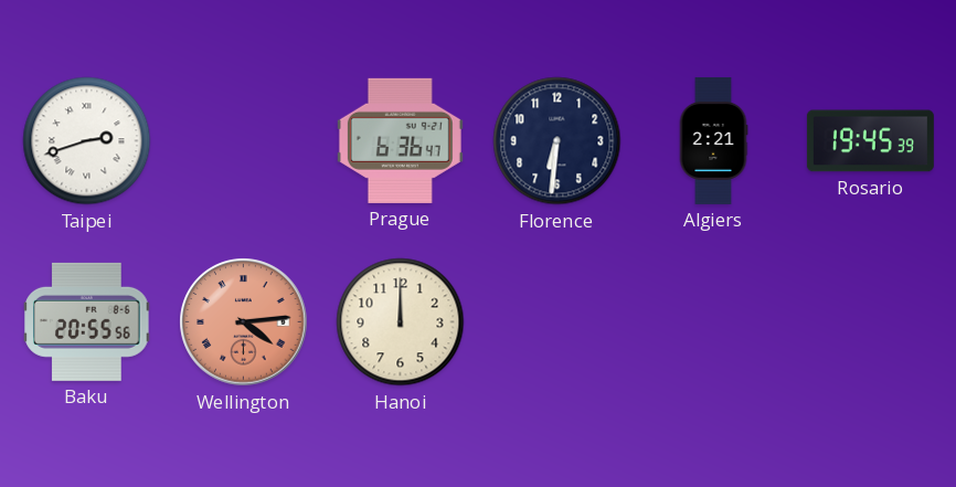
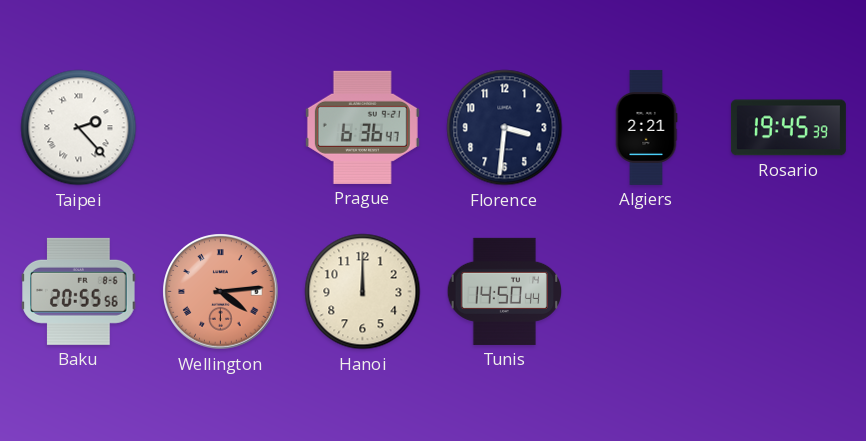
Taipei: 2:42 -> 2:23
Florence: 6:31 -> 3:31
Tunis: none -> 14:50
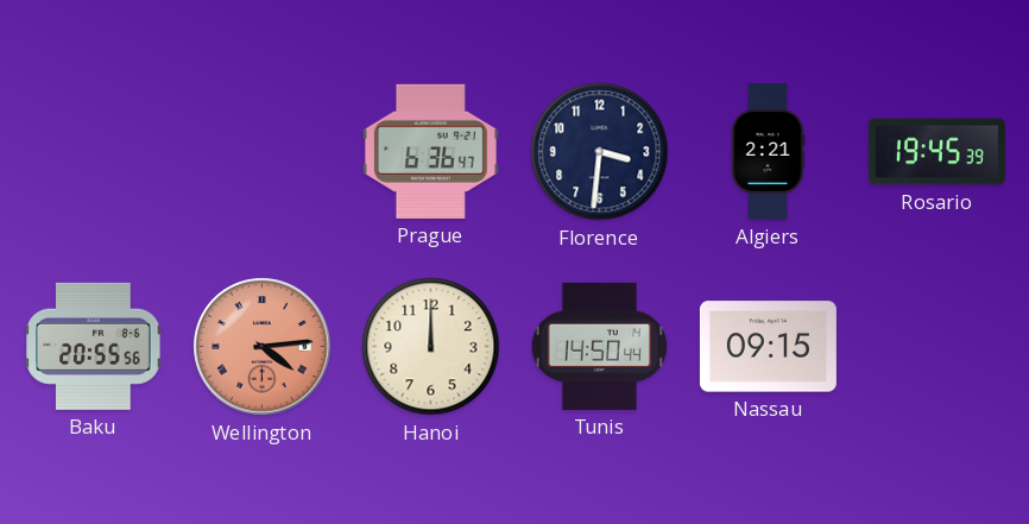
Taipei: 2:23 -> none
Nassau: none -> 09:15
